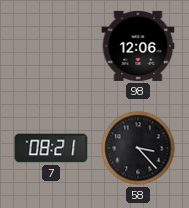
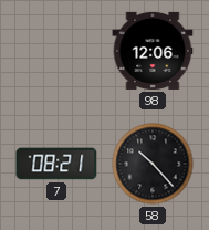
58: 3:23 -> 10:23
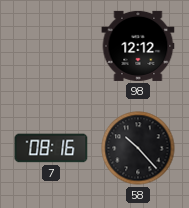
98: 12:06 -> 12:12
7: 08:21 -> 08:16
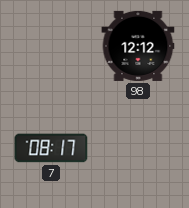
7: 08:16 -> 08:17
58: 10:23 -> none
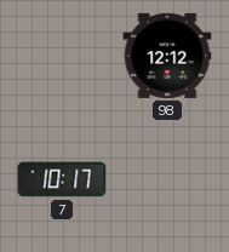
7: 08:17 -> 10:17
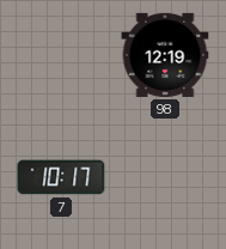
98: 12:12 -> 12:19
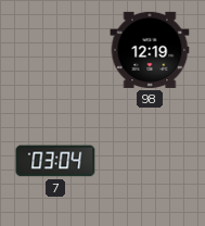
7: 10:17 -> 03:04
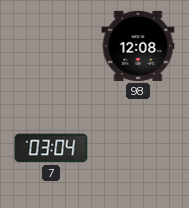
98: 12:19 -> 12:08
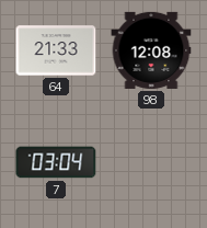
64: none -> 21:33
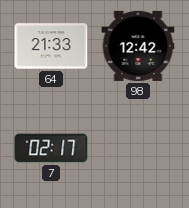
98: 12:08 -> 12:42
7: 03:04 -> 02:17
